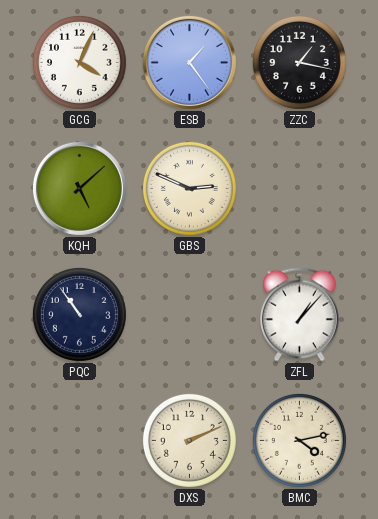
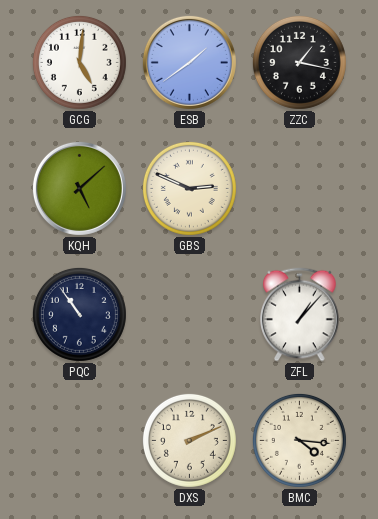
GCG: 4:04 -> 5:01
ESB: 1:24 -> 1:39
BMC: 4:13 -> 4:16
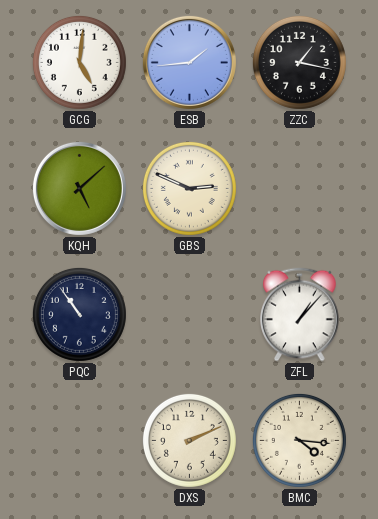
ESB: 1:39 -> 1:44
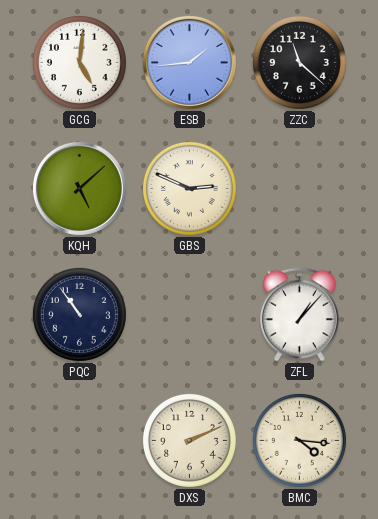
ZZC: 1:17 -> 11:22
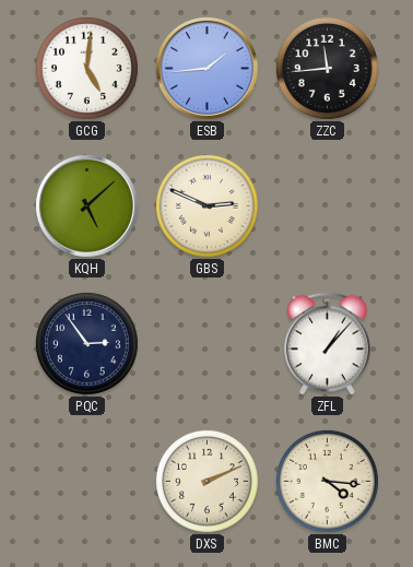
ZZC: 11:22 -> 11:44
PQC: 10:54 -> 2:54
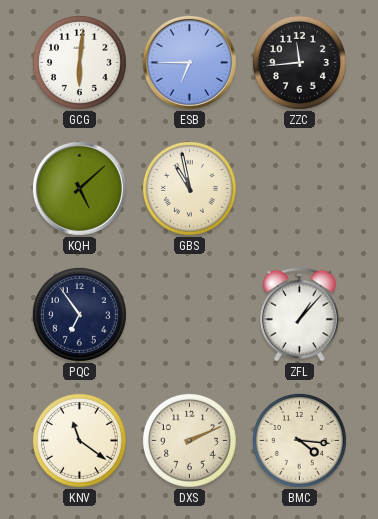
GCG: 5:01 -> 6:01
ESB: 1:44 -> 6:45
GBS: 2:49 -> 10:58
PQC: 2:54 -> 6:54
KNV: none -> 11:21
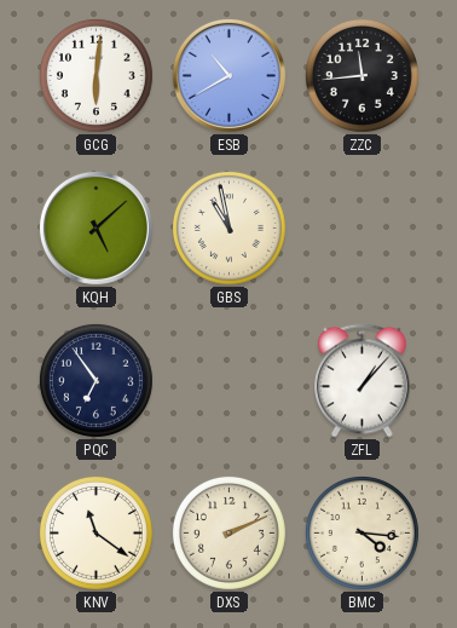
ESB: 6:45 -> 10:40
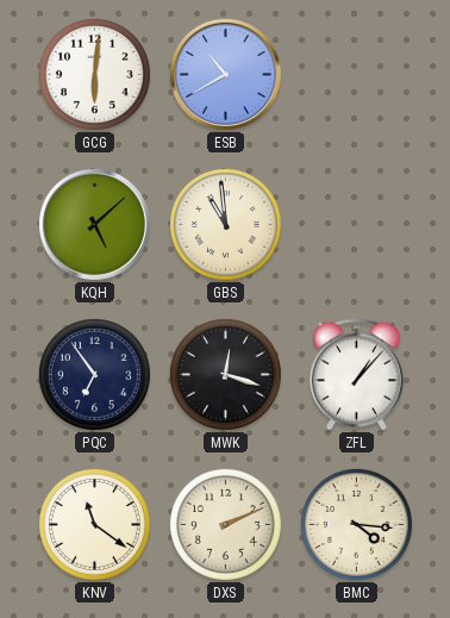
ZZC: 11:44 -> none
GBS: 10:58 -> 10:59
MWK: none -> 12:18
